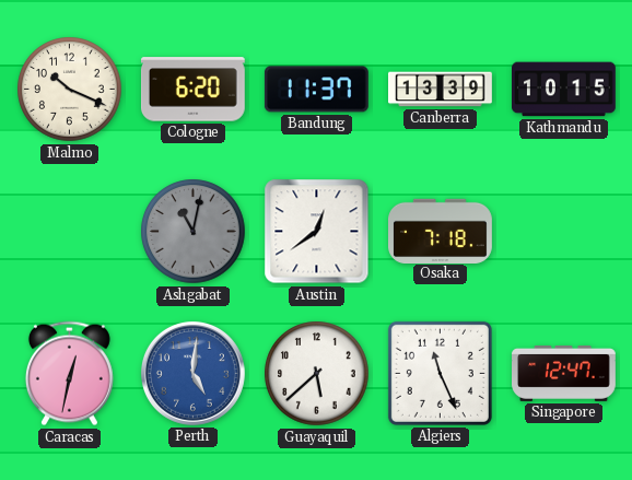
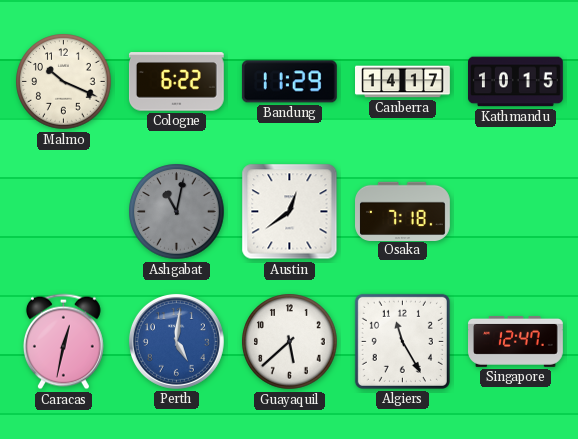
Cologne: 6:20 -> 6:22
Bandung: 11:37 -> 11:29
Canberra: 13:39 -> 14:17
Algiers: 11:26 -> 11:25
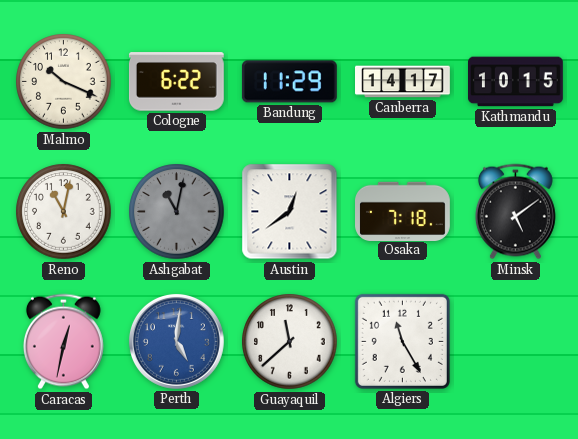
Reno: none -> 11:02
Minsk: none -> 5:09
Guayaquil: 5:38 -> 11:38
Singapore: 12:47 -> none
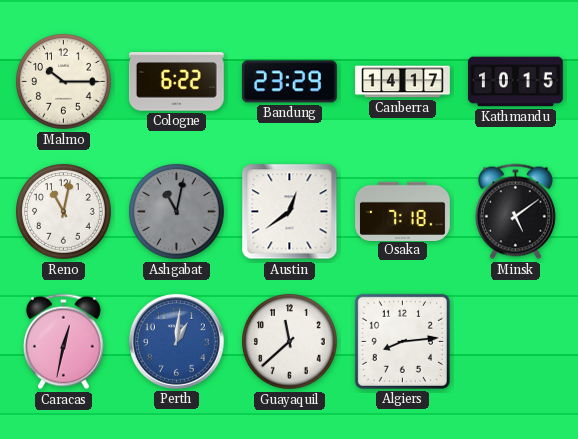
Malmo: 10:19 -> 10:15
Bandung: 11:29 -> 23:29
Perth: 5:01 -> 1:01
Algiers: 11:25 -> 8:14
